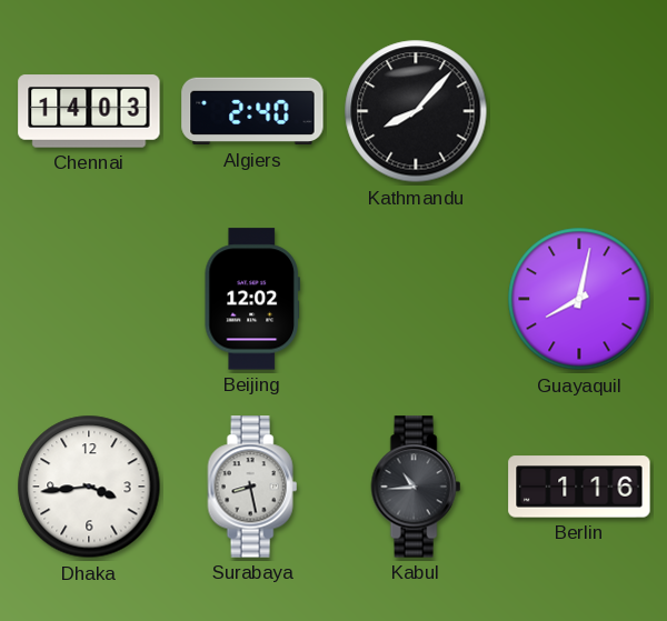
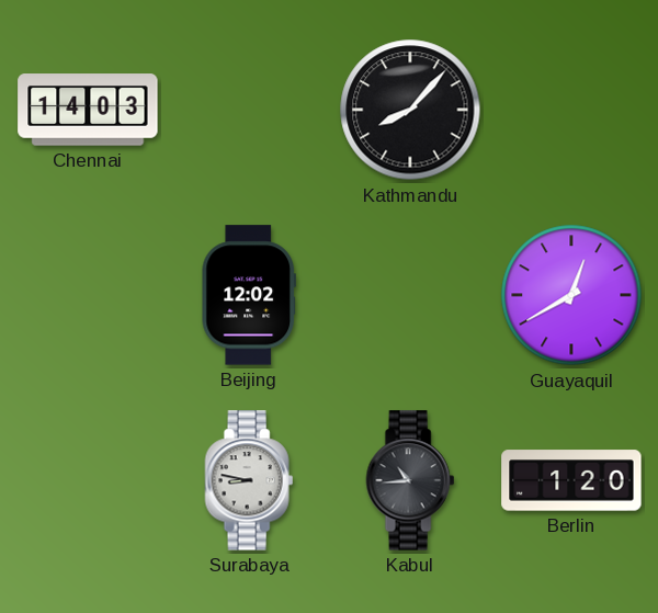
Algiers: 2:40 -> none
Guayaquil: 8:02 -> 12:40
Dhaka: 3:44 -> none
Surabaya: 8:28 -> 8:47
Berlin: 1:16 -> 1:20
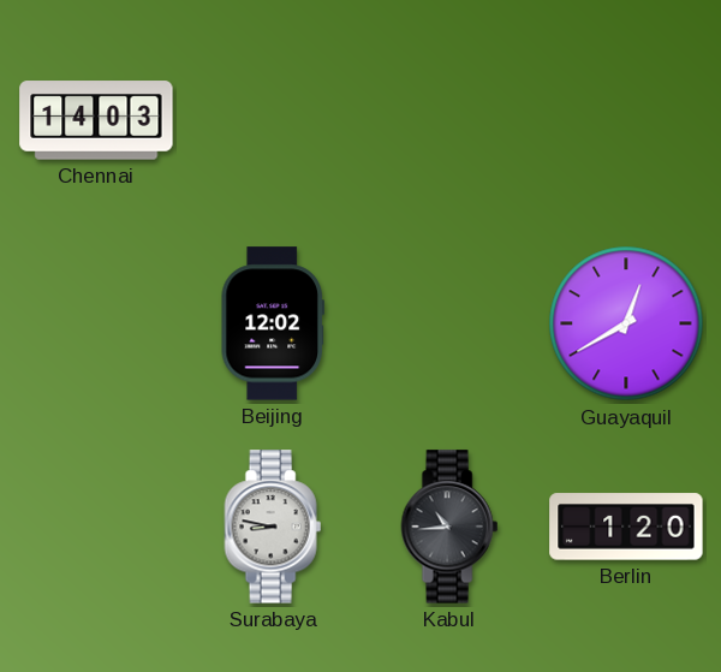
Kathmandu: 8:07 -> none
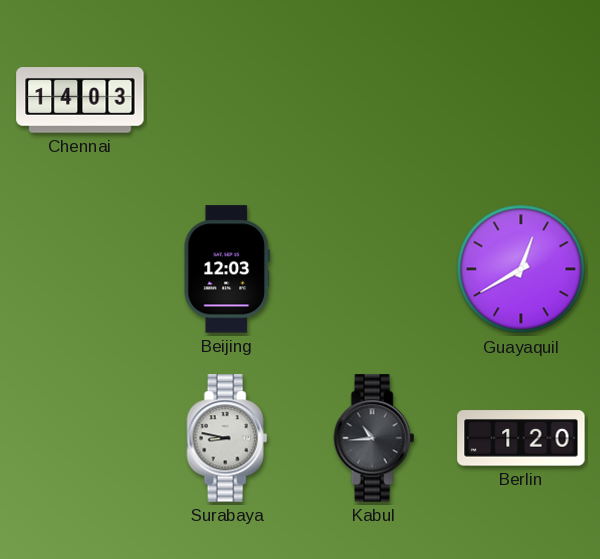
Beijing: 12:02 -> 12:03
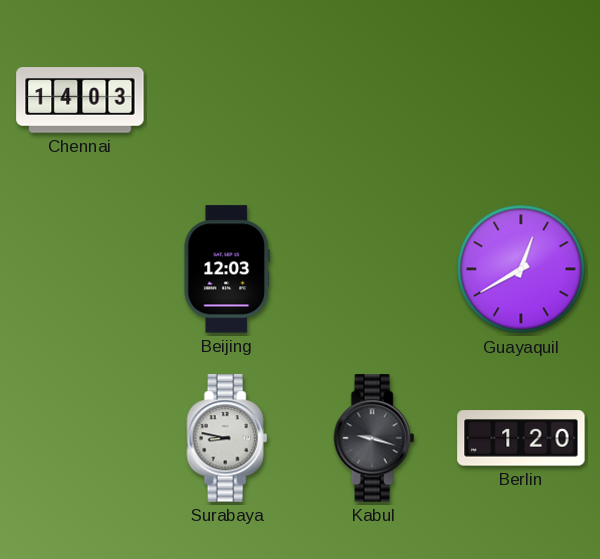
Kabul: 10:44 -> 9:18
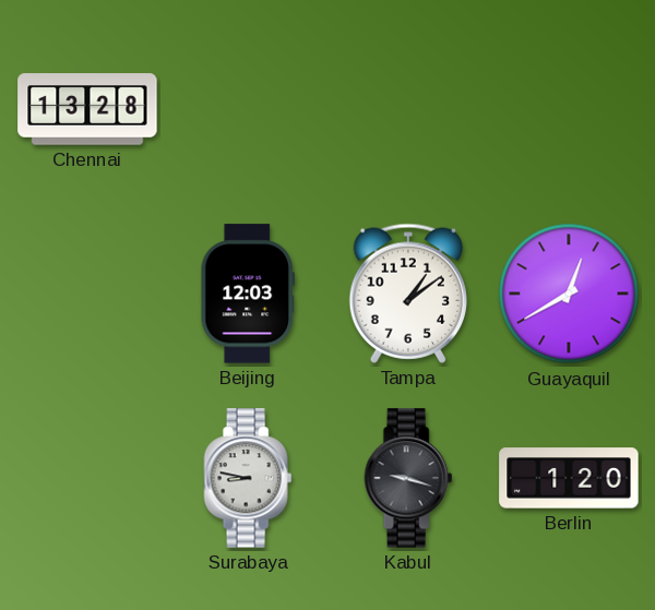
Chennai: 14:03 -> 13:28
Tampa: none -> 1:09
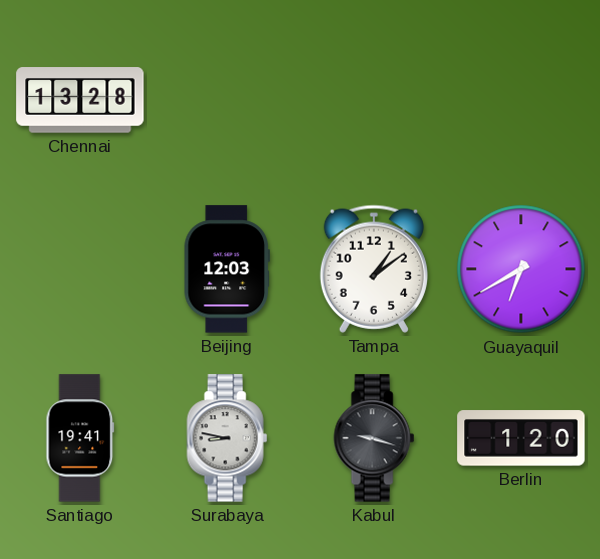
Guayaquil: 12:40 -> 6:40
Santiago: none -> 19:41
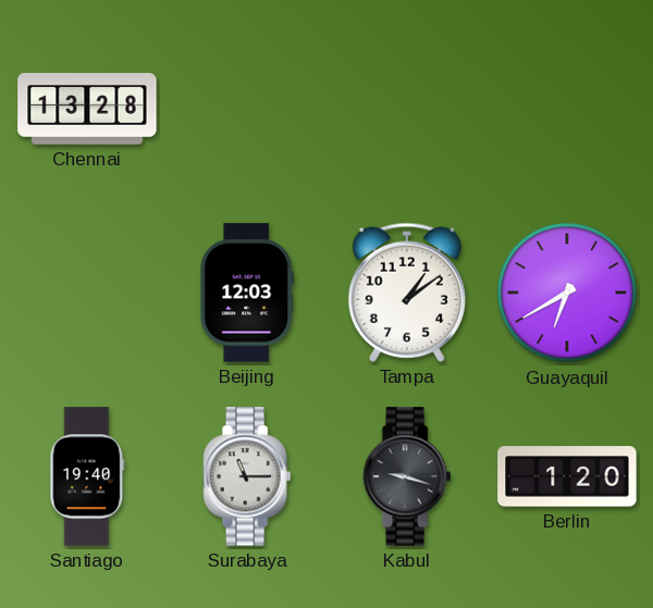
Santiago: 19:41 -> 19:40
Surabaya: 8:47 -> 11:15
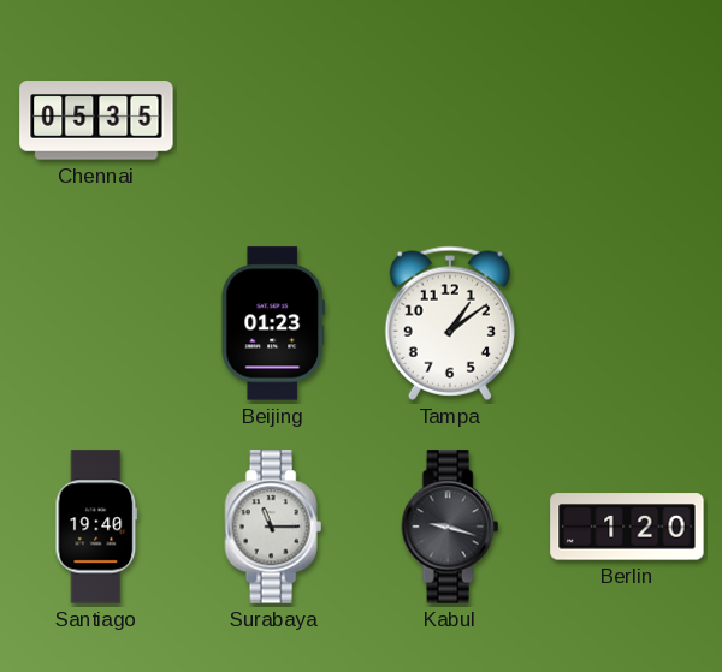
Chennai: 13:28 -> 05:35
Beijing: 12:03 -> 01:23
Guayaquil: 6:40 -> none
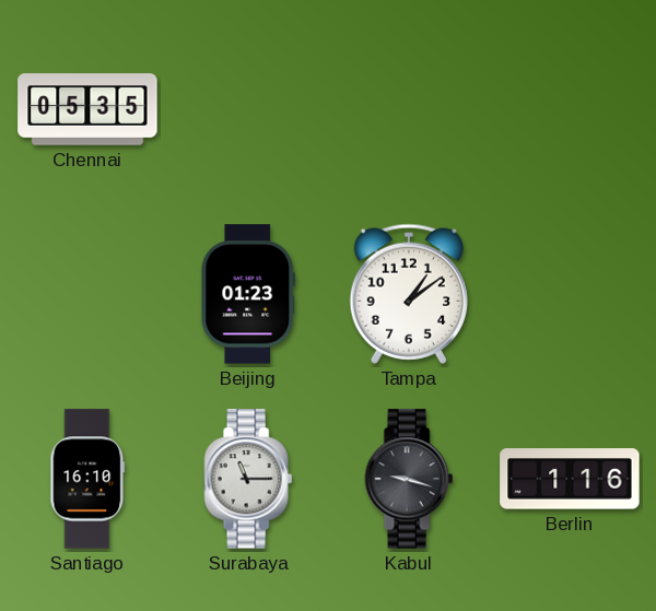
Santiago: 19:40 -> 16:10
Berlin: 1:20 -> 1:16
